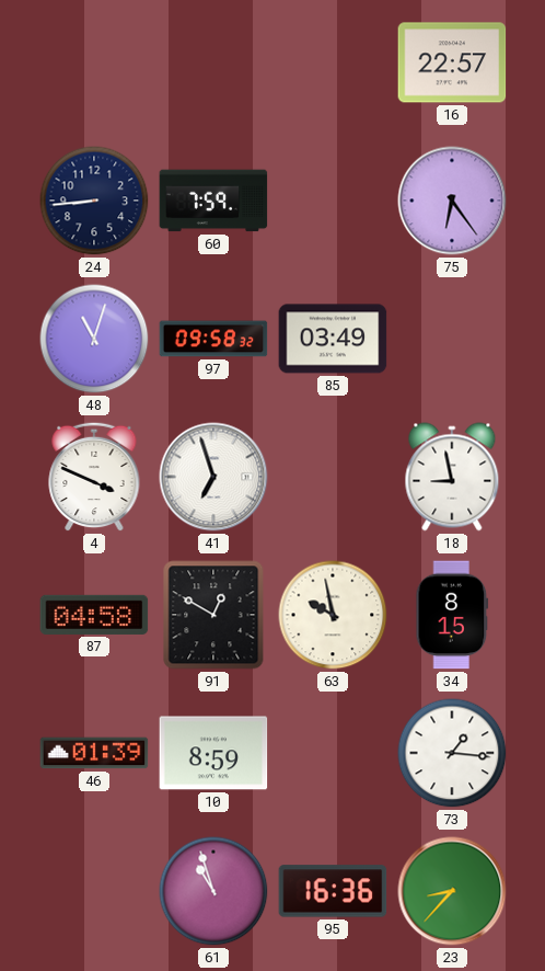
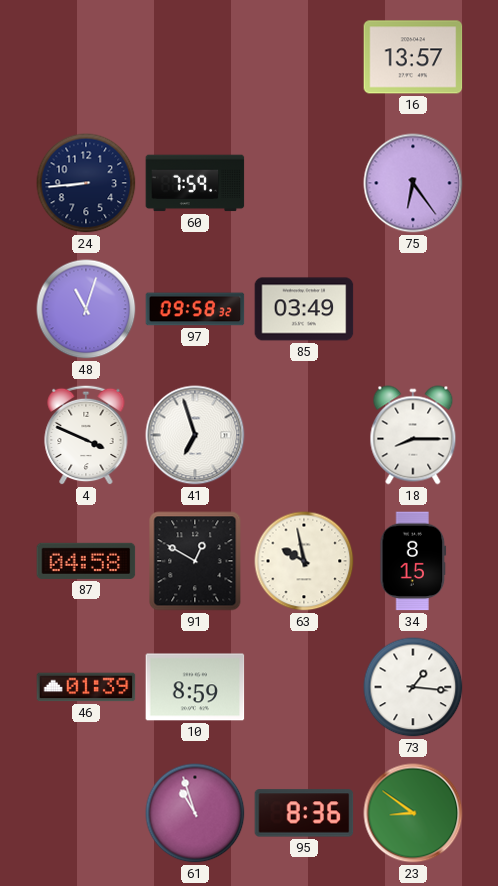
16: 22:57 -> 13:57
18: 8:58 -> 8:15
95: 16:36 -> 8:36
23: 8:37 -> 8:51
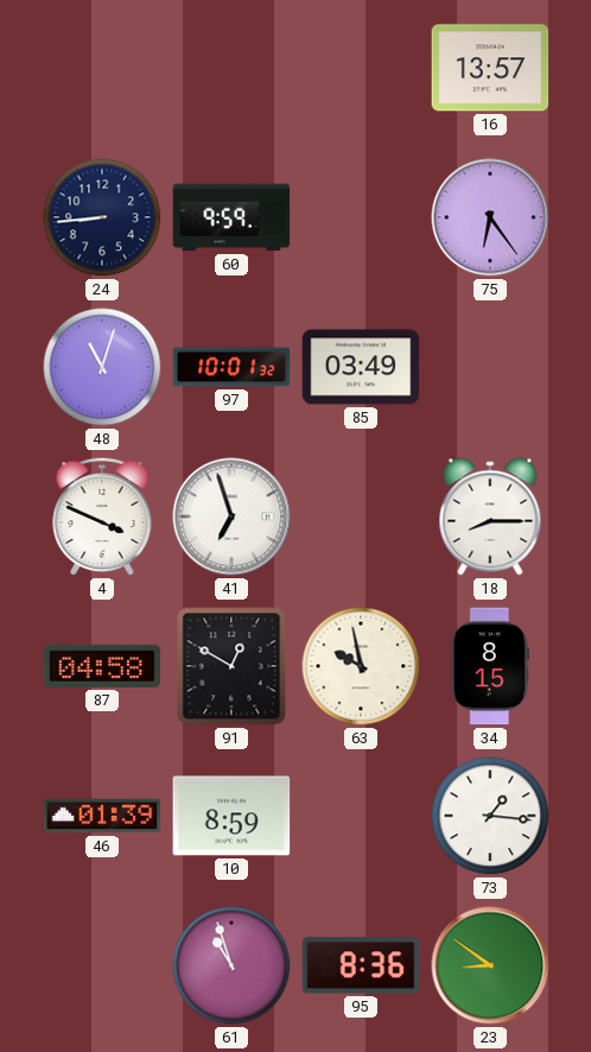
60: 7:59 -> 9:59
97: 09:58 -> 10:01
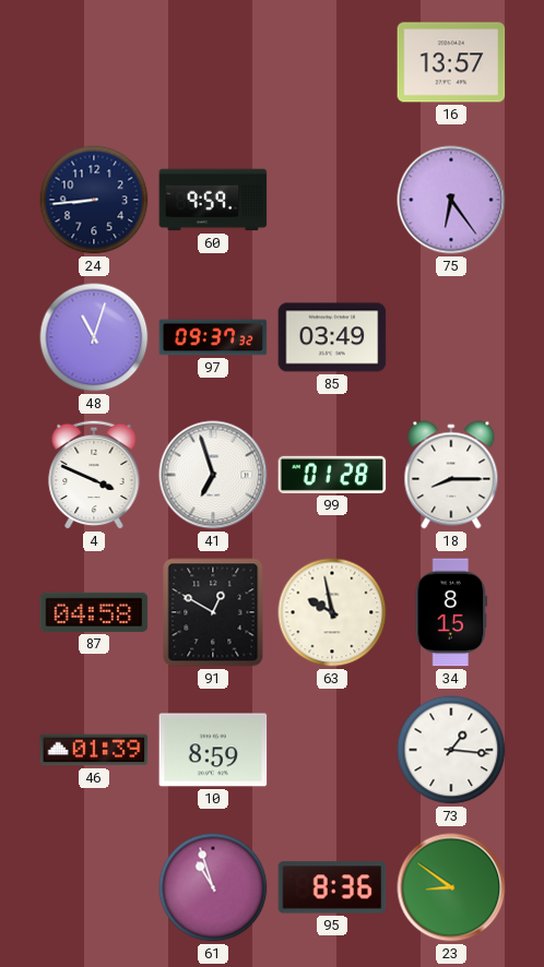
97: 10:01 -> 09:37
99: none -> 01:28
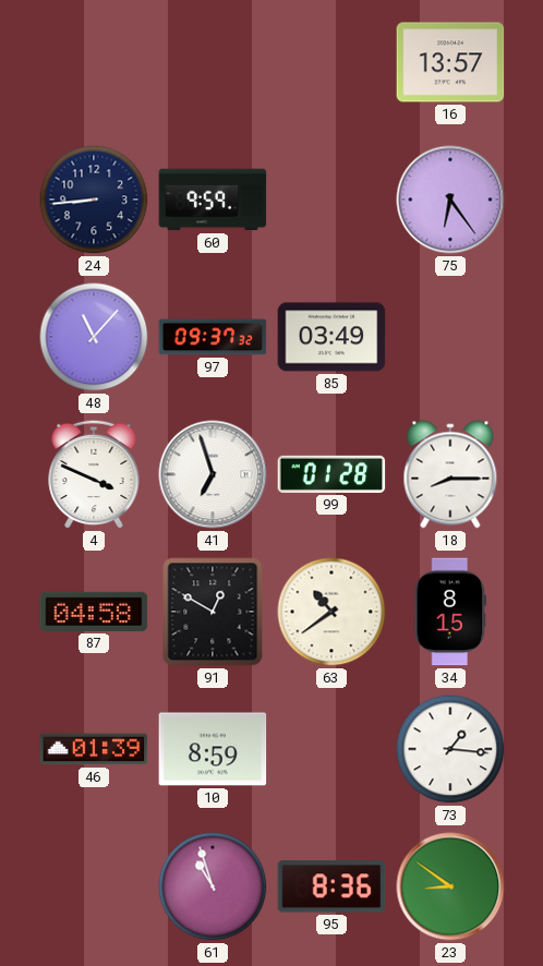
48: 11:03 -> 11:07
63: 9:58 -> 10:39
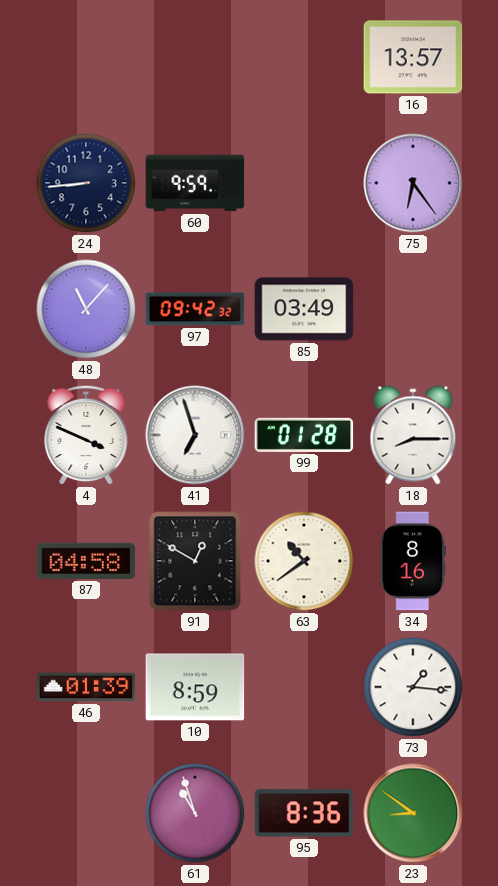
97: 09:37 -> 09:42
34: 8:15 -> 8:16
